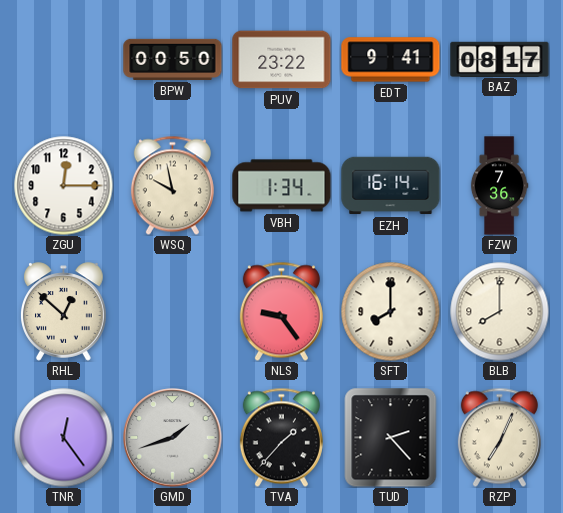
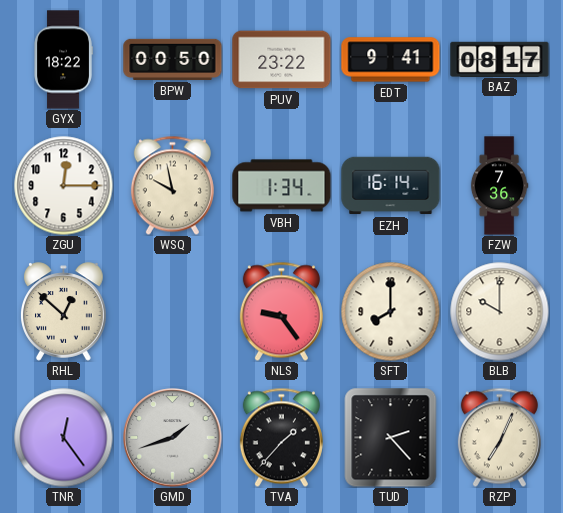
GYX: none -> 18:22
BLB: 8:00 -> 10:00
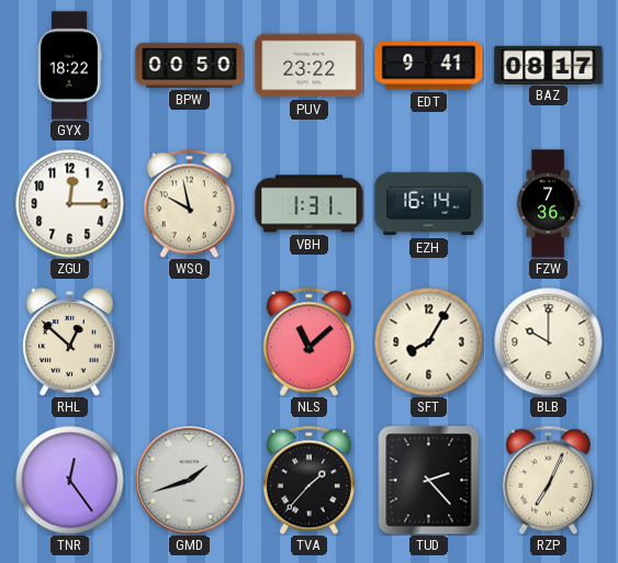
VBH: 1:34 -> 1:31
NLS: 9:24 -> 11:08
SFT: 8:00 -> 8:05
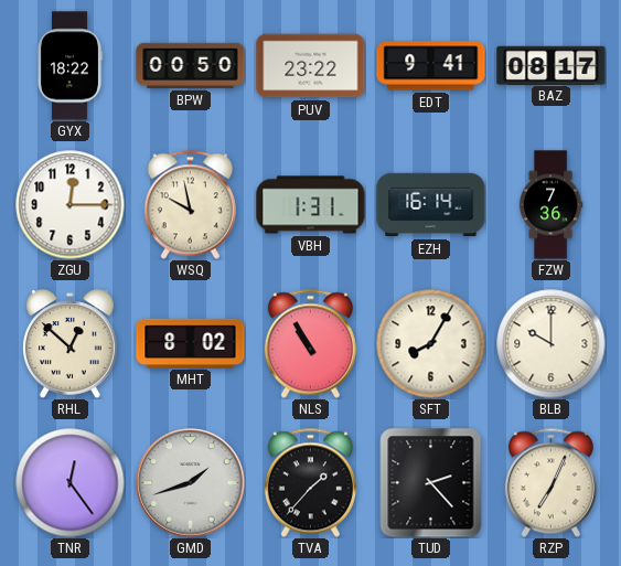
MHT: none -> 8:02
NLS: 11:08 -> 10:55
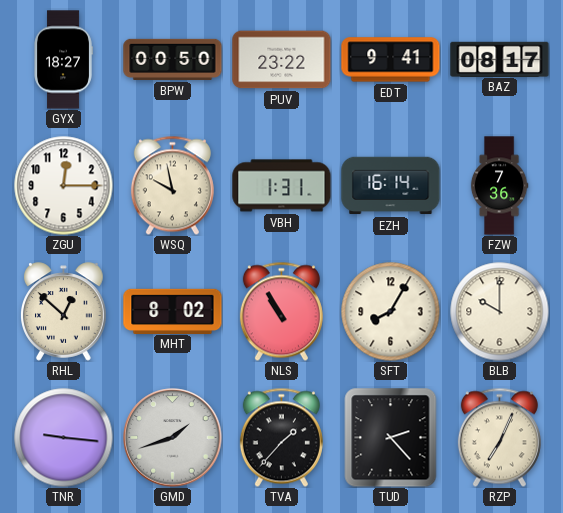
GYX: 18:22 -> 18:27
TNR: 12:24 -> 9:16
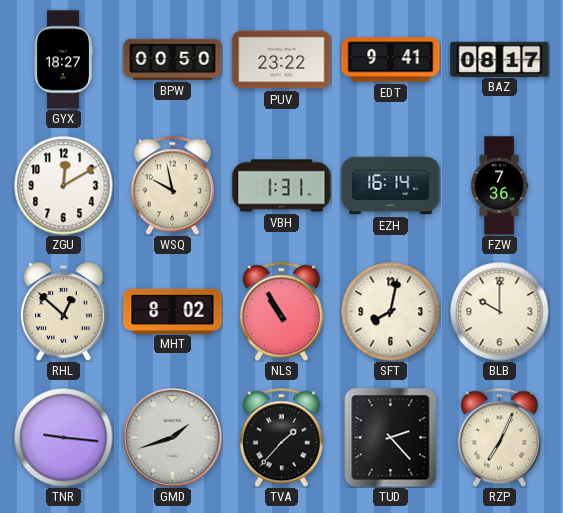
ZGU: 12:15 -> 12:10
SFT: 8:05 -> 8:02
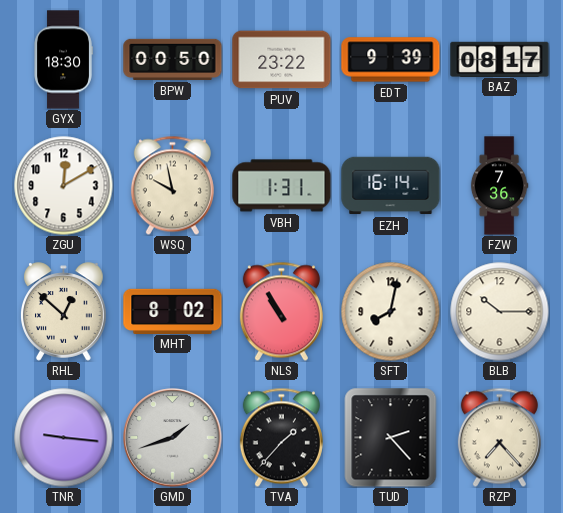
GYX: 18:27 -> 18:30
EDT: 9:41 -> 9:39
BLB: 10:00 -> 10:15
RZP: 7:04 -> 7:23
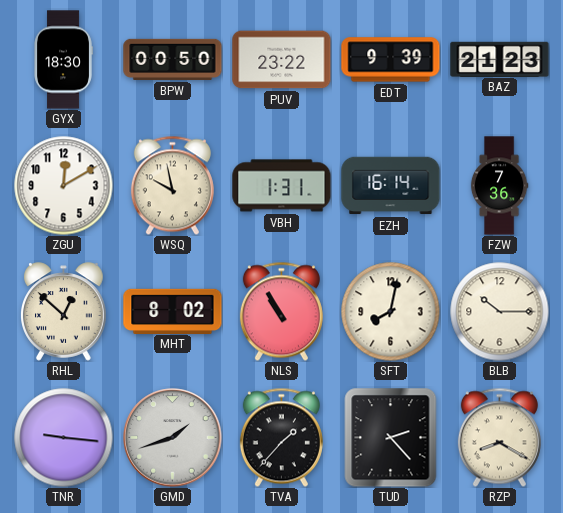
BAZ: 08:17 -> 21:23
RZP: 7:23 -> 8:20
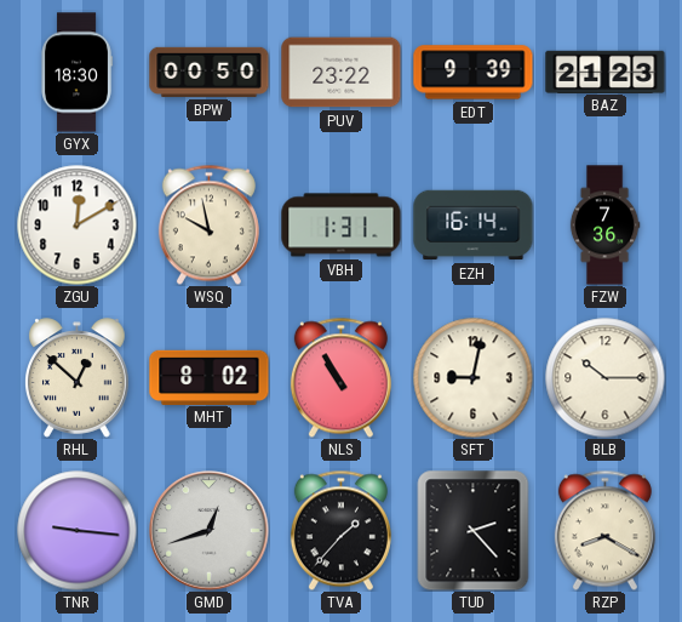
SFT: 8:02 -> 9:02
GMD: 1:42 -> 12:42
